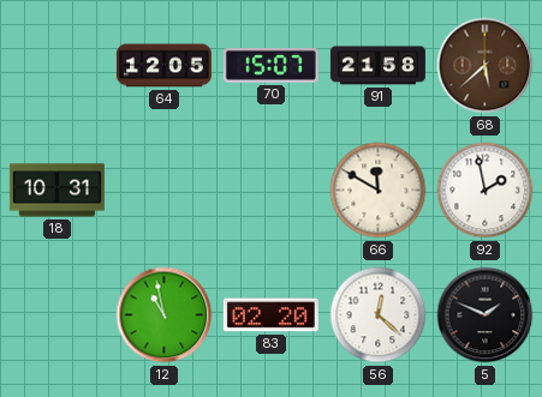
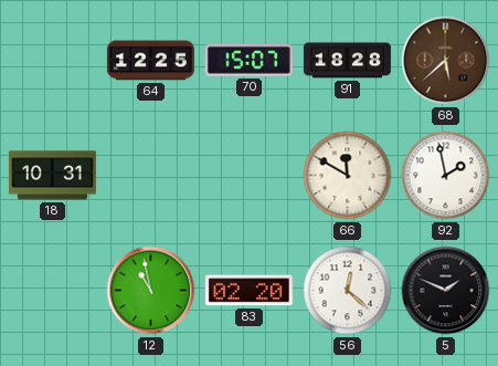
64: 12:05 -> 12:25
91: 21:58 -> 18:28
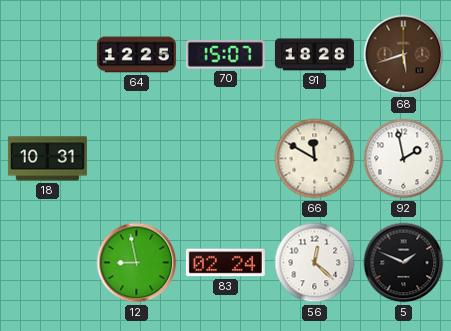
68: 5:38 -> 5:42
12: 10:58 -> 8:58
83: 02:20 -> 02:24
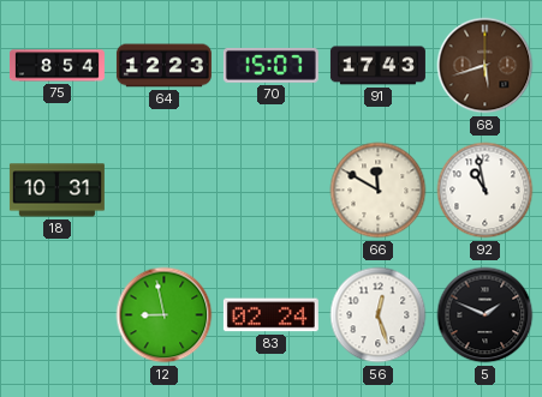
75: none -> 8:54
64: 12:25 -> 12:23
91: 18:28 -> 17:43
92: 1:58 -> 10:58
56: 12:22 -> 12:27
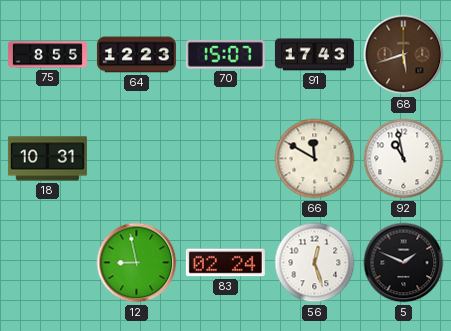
75: 8:54 -> 8:55
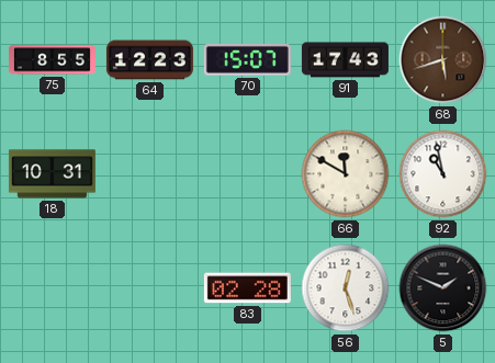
12: 8:58 -> none
83: 02:24 -> 02:28
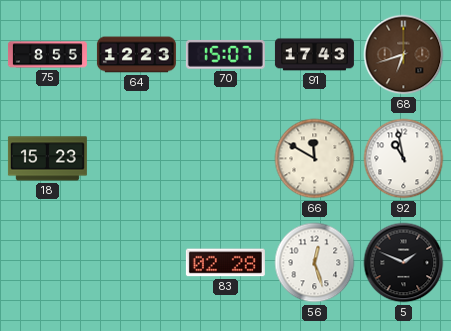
68: 5:42 -> 6:42
18: 10:31 -> 15:23
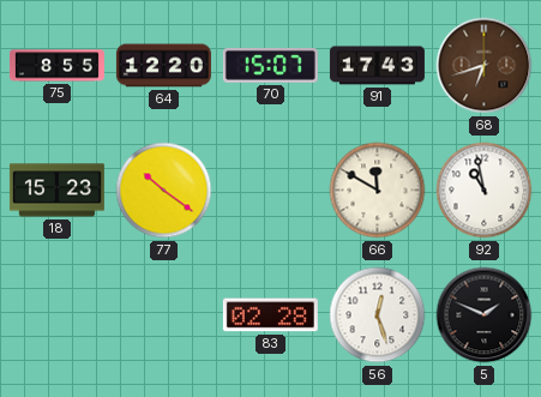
64: 12:23 -> 12:20
77: none -> 10:21
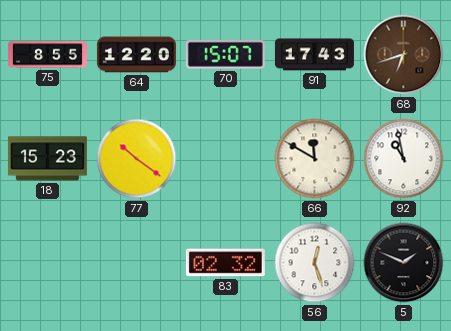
83: 02:28 -> 02:32
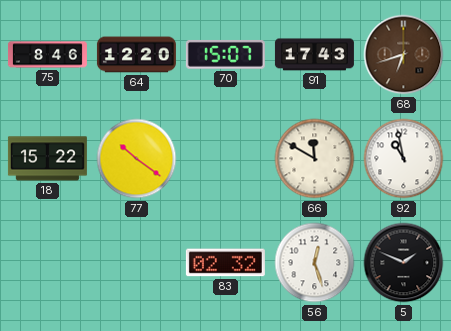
75: 8:55 -> 8:46
18: 15:23 -> 15:22
